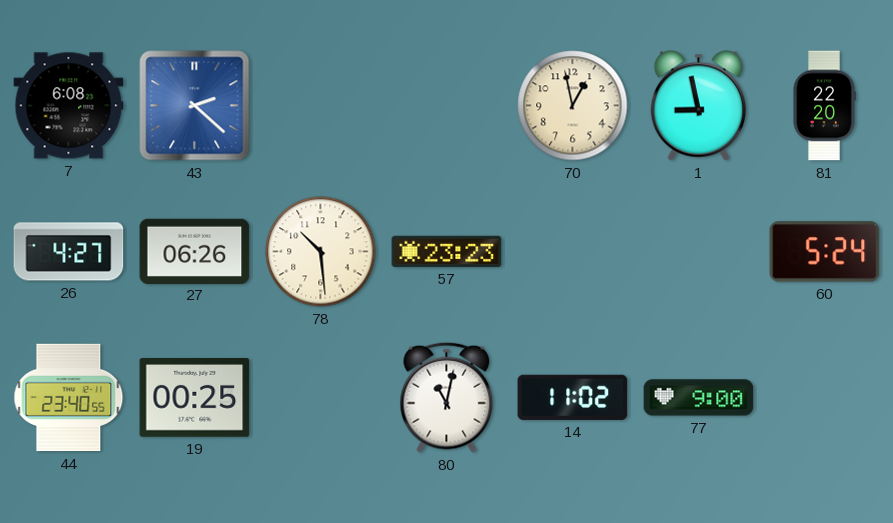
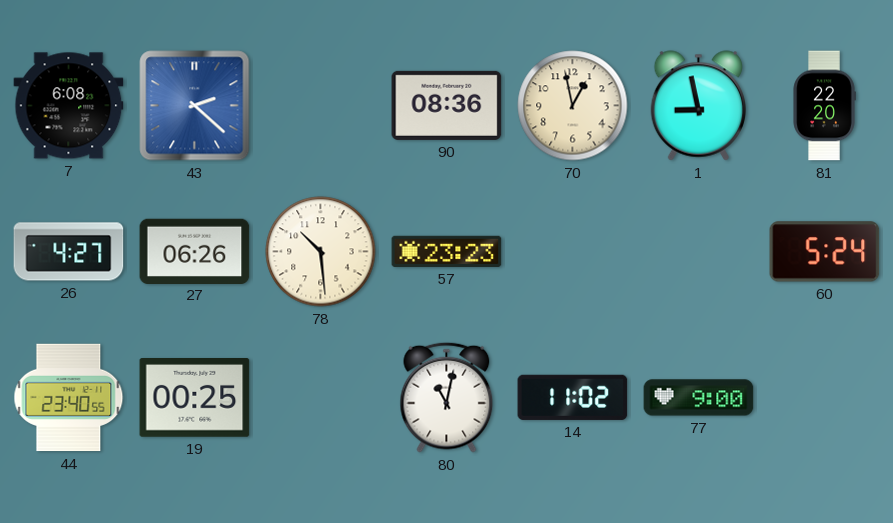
90: none -> 08:36
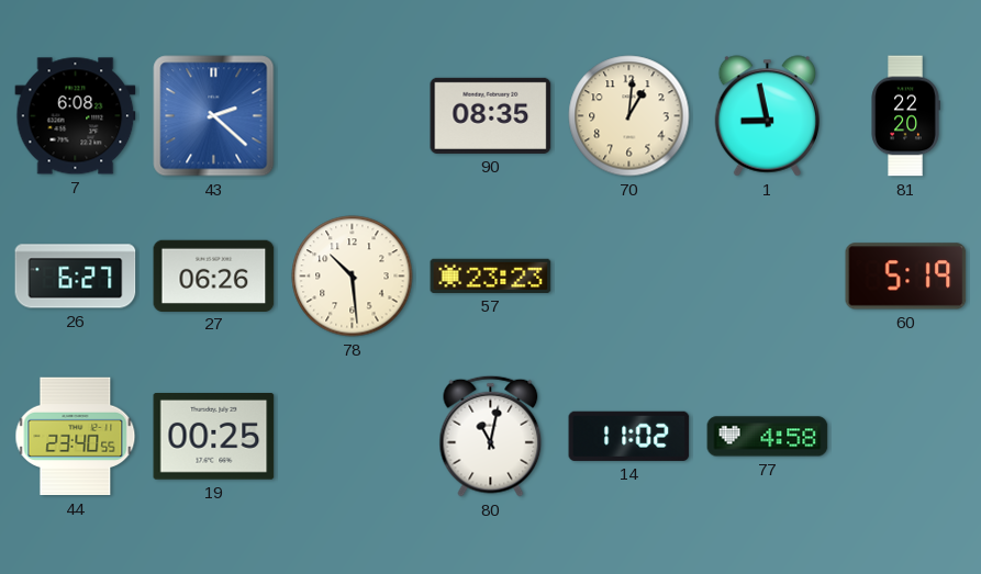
90: 08:36 -> 08:35
70: 12:58 -> 1:01
26: 4:27 -> 6:27
60: 5:24 -> 5:19
77: 9:00 -> 4:58
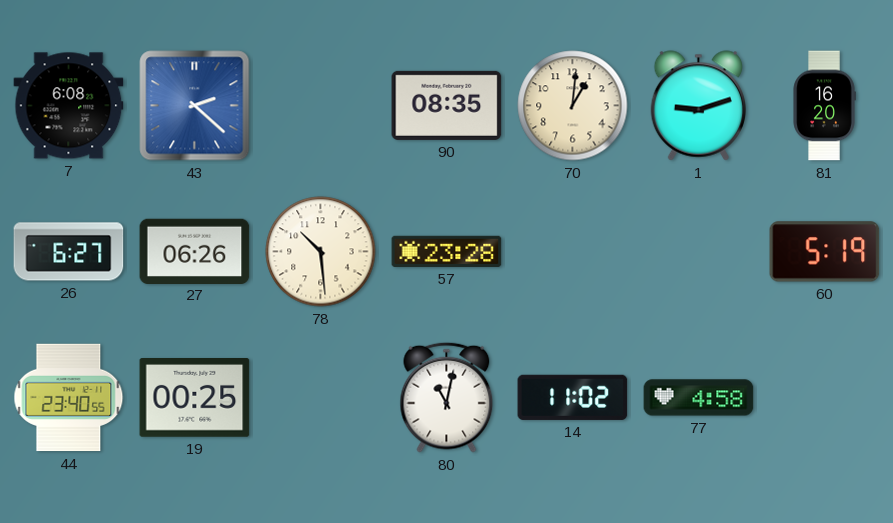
1: 8:58 -> 9:12
81: 22:20 -> 16:20
57: 23:23 -> 23:28
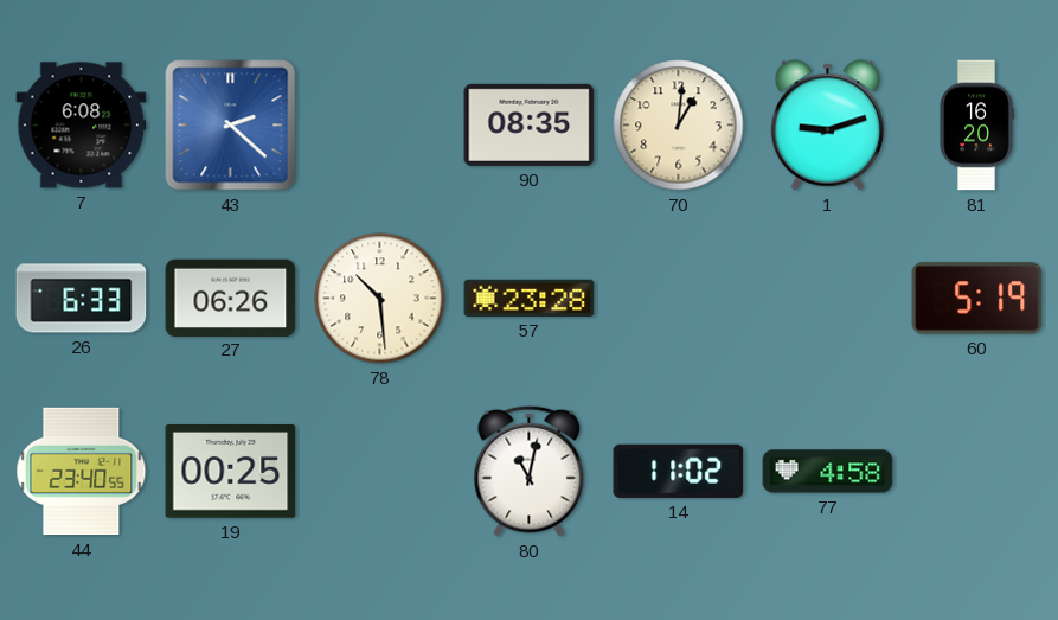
26: 6:27 -> 6:33
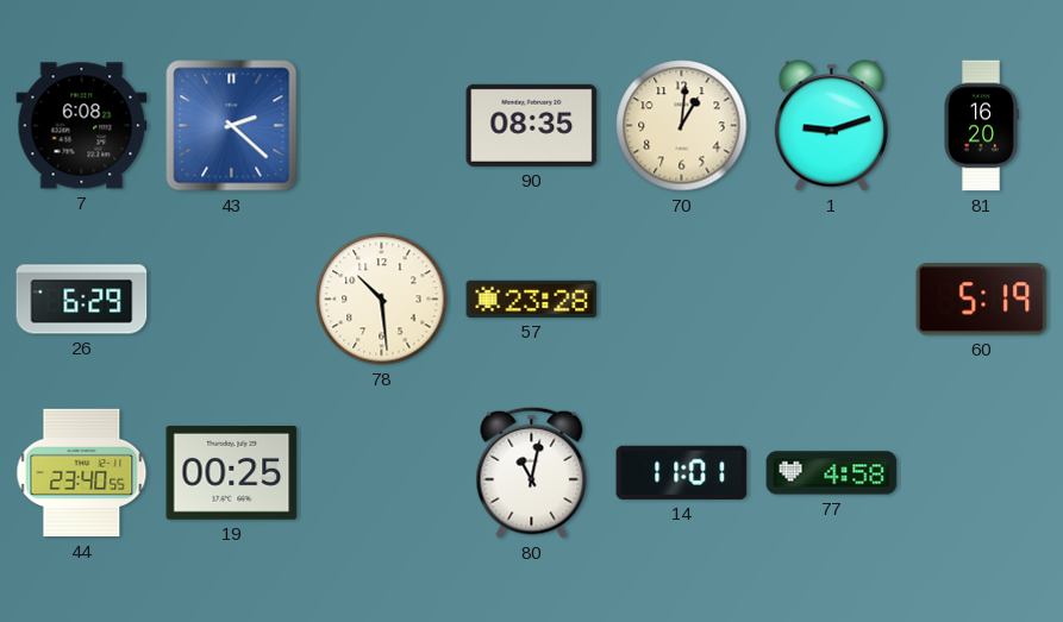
26: 6:33 -> 6:29
27: 06:26 -> none
14: 11:02 -> 11:01
